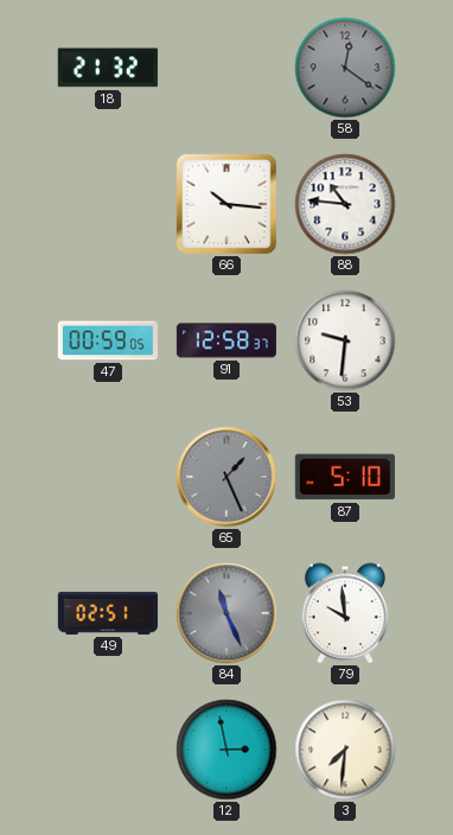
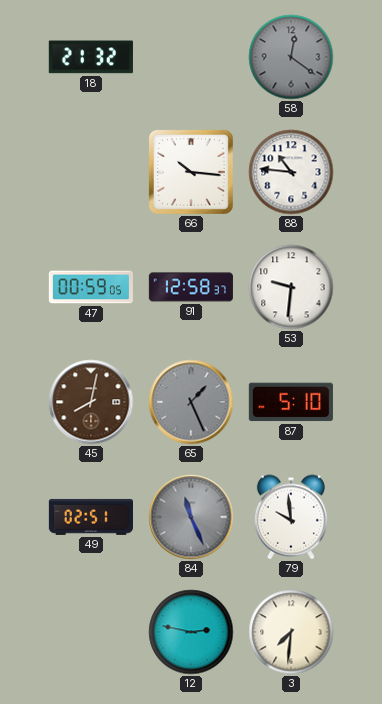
45: none -> 8:02
12: 2:58 -> 2:47
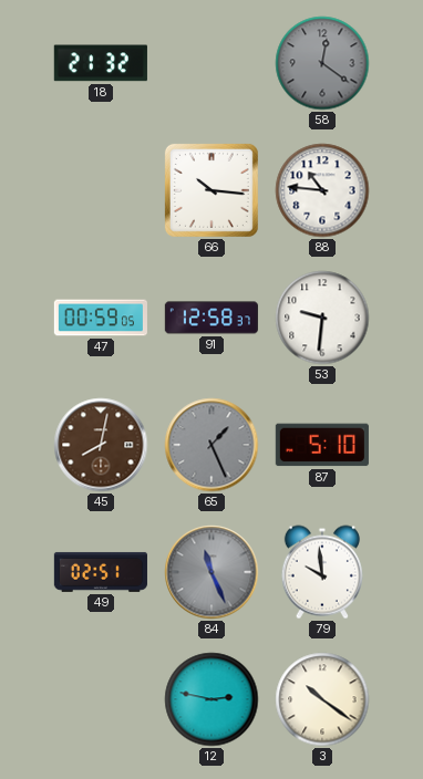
3: 7:31 -> 10:21
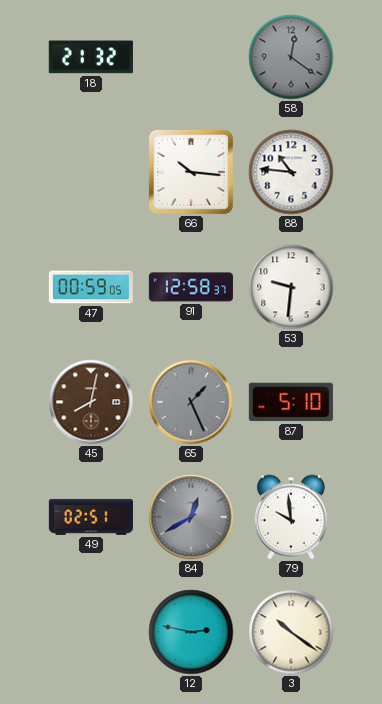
84: 11:26 -> 12:40
